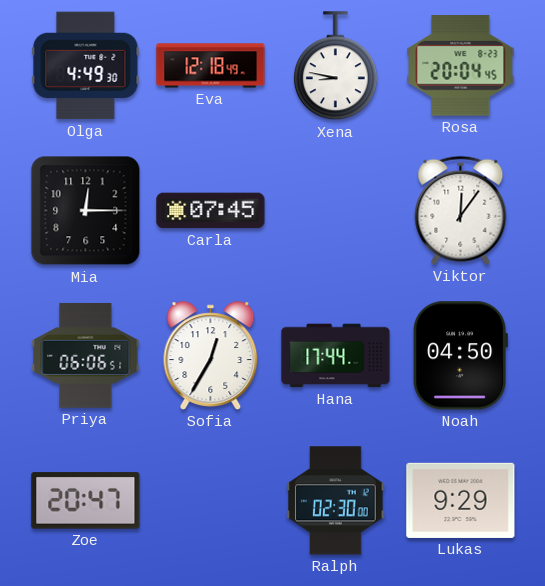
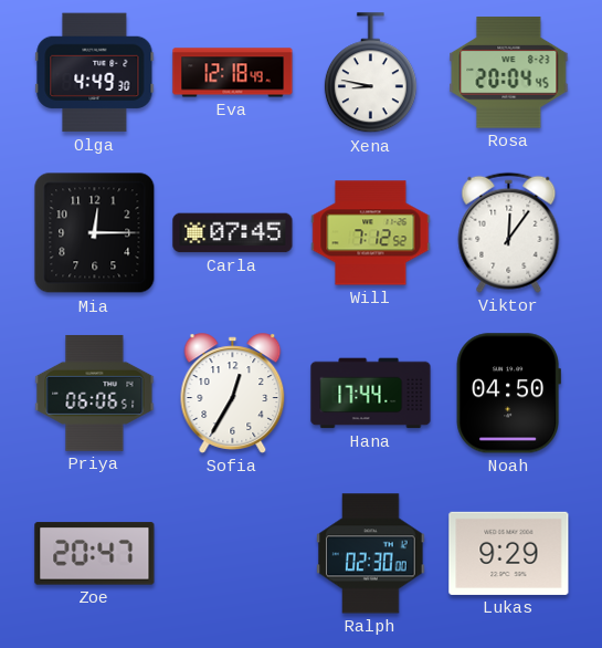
Will: none -> 7:12
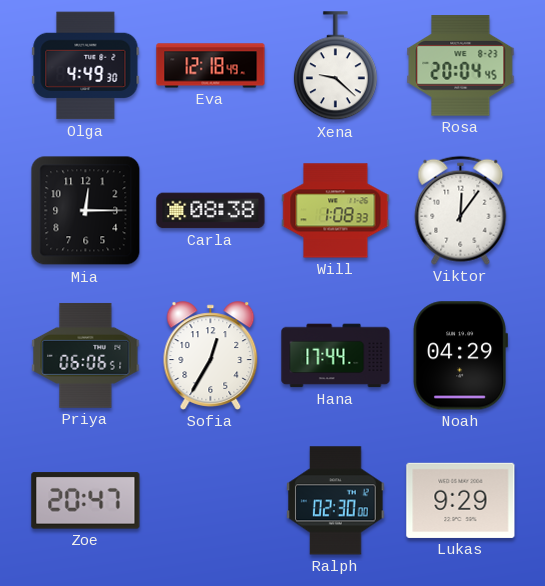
Xena: 8:47 -> 9:22
Carla: 07:45 -> 08:38
Will: 7:12 -> 1:08
Noah: 04:50 -> 04:29
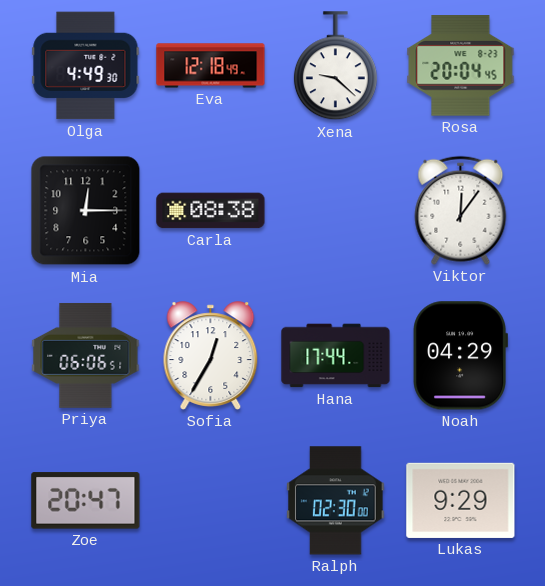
Will: 1:08 -> none
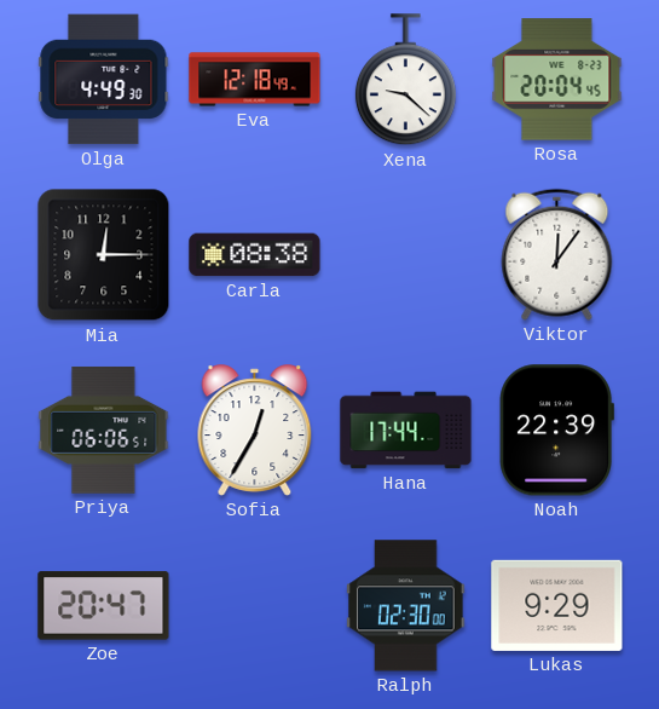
Noah: 04:29 -> 22:39
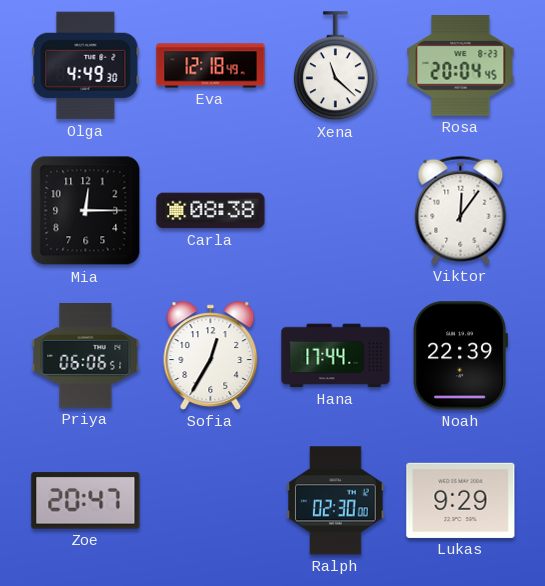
Xena: 9:22 -> 11:22
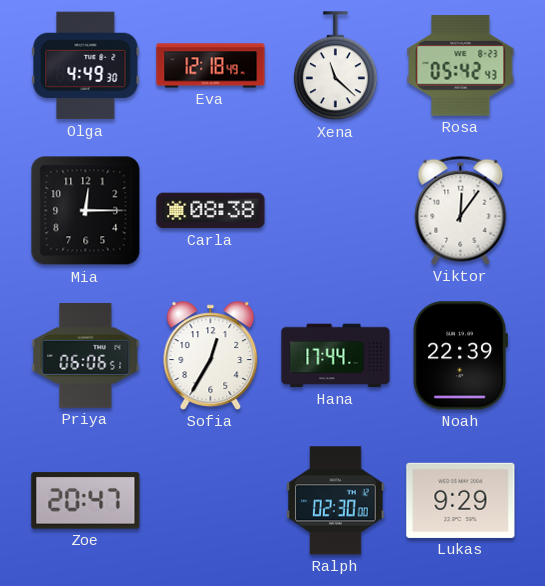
Rosa: 20:04 -> 05:42
